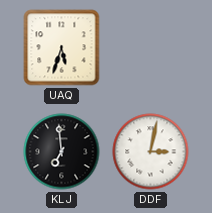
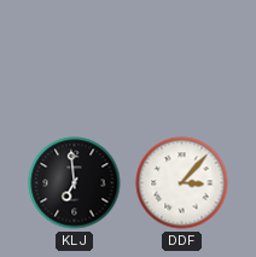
UAQ: 5:33 -> none
DDF: 3:02 -> 3:07
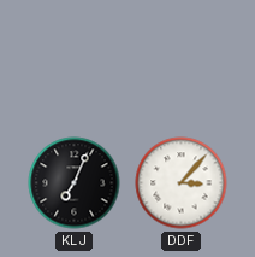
KLJ: 6:59 -> 7:04
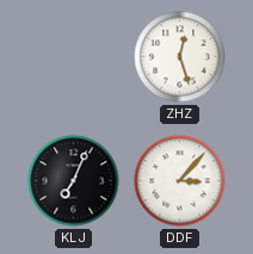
ZHZ: none -> 12:27
